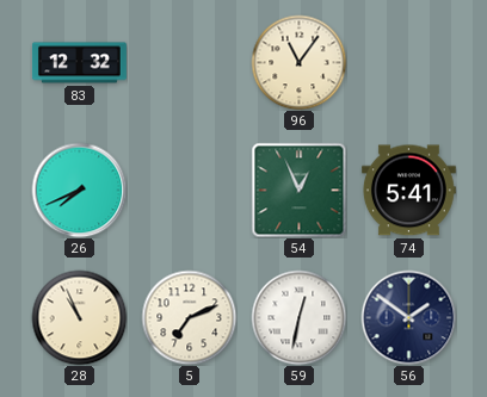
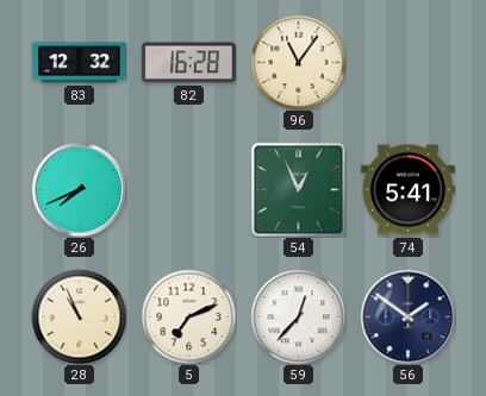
82: none -> 16:28
59: 12:32 -> 12:37
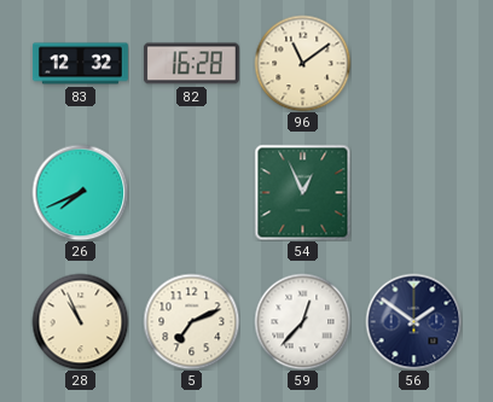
96: 11:06 -> 11:09
74: 5:41 -> none
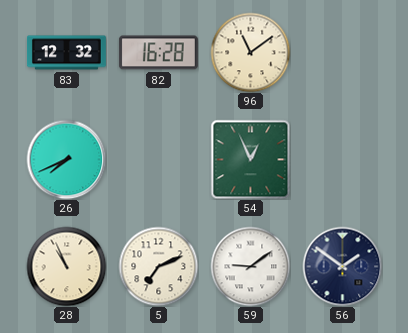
59: 12:37 -> 9:09
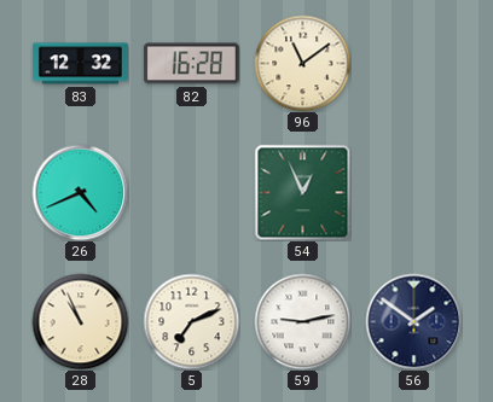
26: 7:41 -> 4:41
59: 9:09 -> 9:13
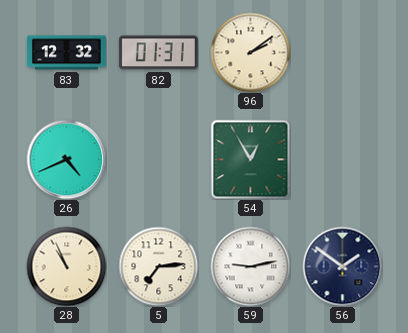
82: 16:28 -> 01:31
96: 11:09 -> 2:09
54: 12:56 -> 12:55
5: 7:11 -> 7:14
